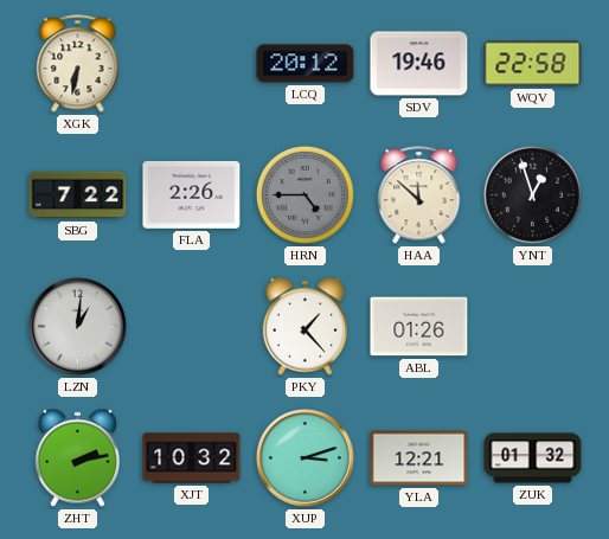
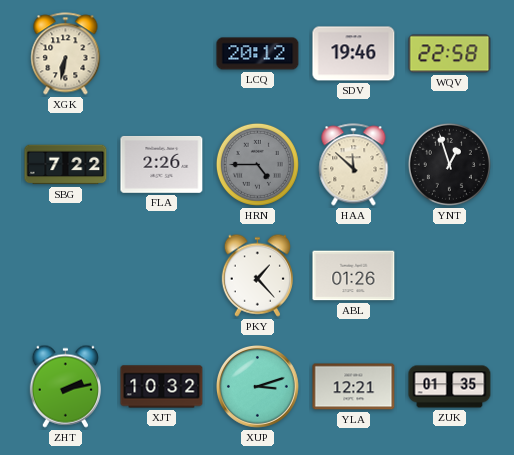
LZN: 1:01 -> none
ZUK: 01:32 -> 01:35
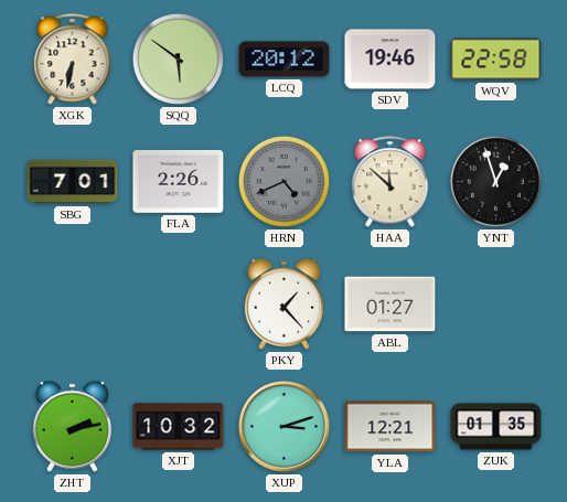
SQQ: none -> 5:51
SBG: 7:22 -> 7:01
HRN: 4:45 -> 4:41
ABL: 01:26 -> 01:27
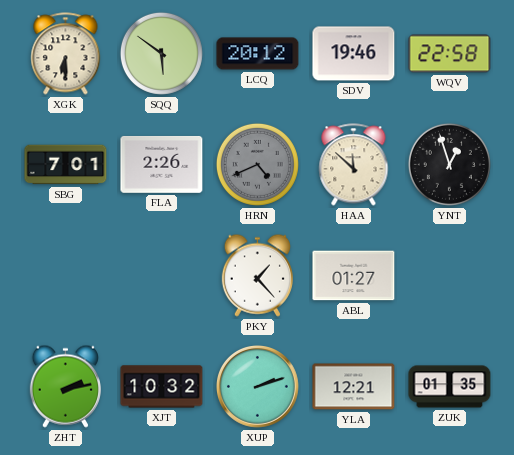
XGK: 6:32 -> 6:30
XUP: 3:12 -> 2:12
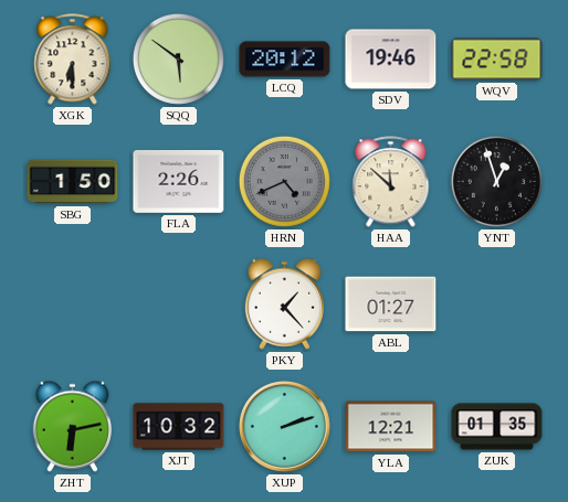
SBG: 7:01 -> 1:50
ZHT: 2:13 -> 6:13
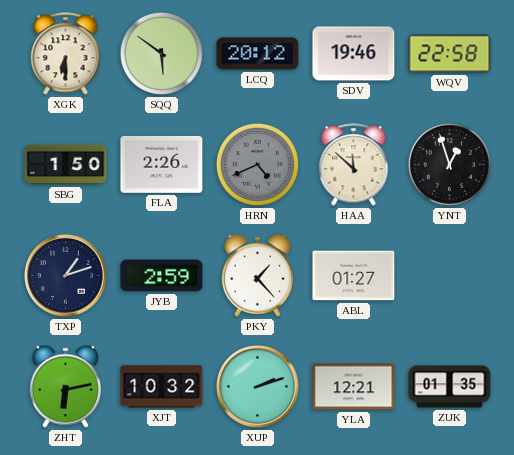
TXP: none -> 1:12
JYB: none -> 2:59
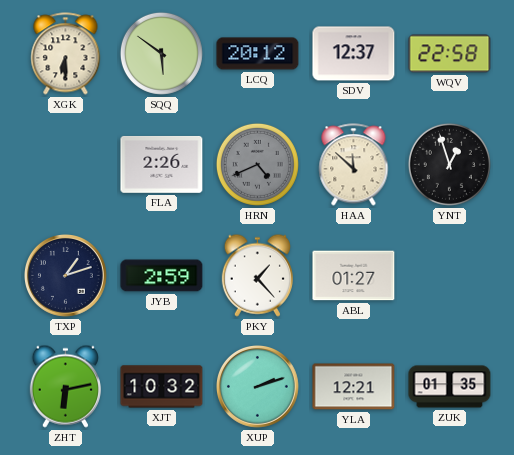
SDV: 19:46 -> 12:37
SBG: 1:50 -> none
